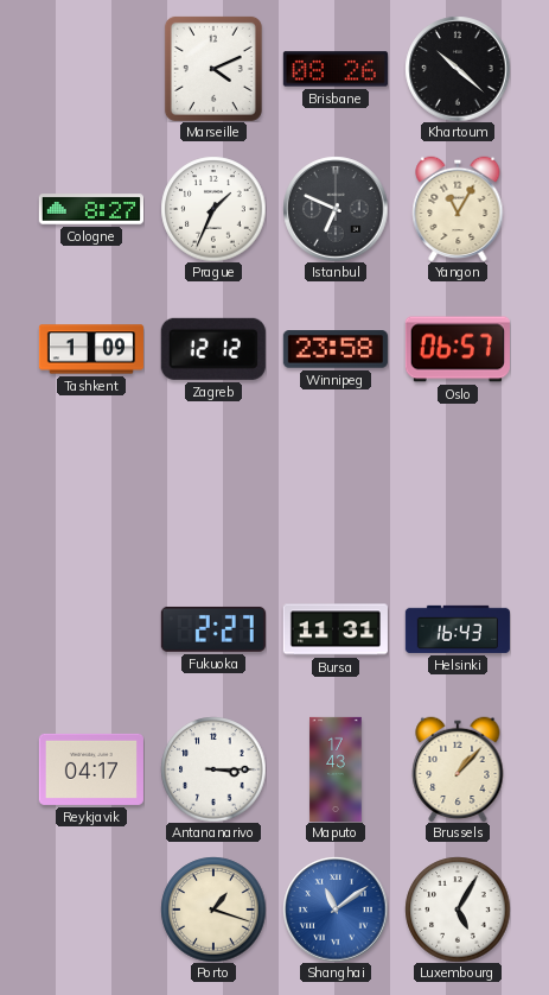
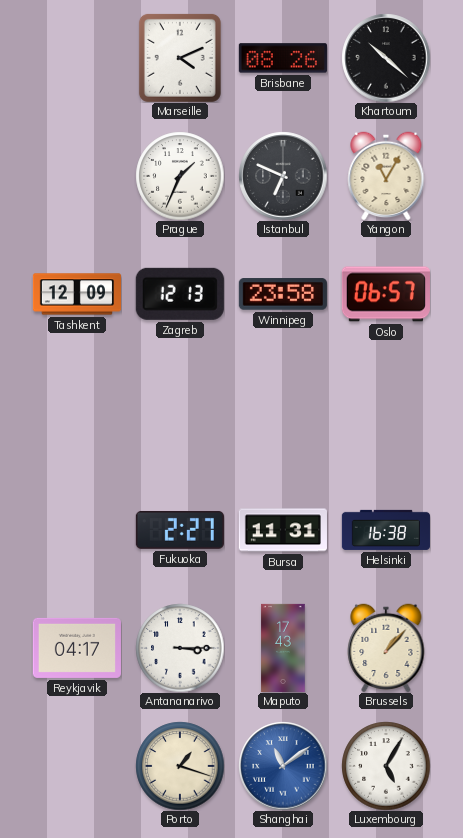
Cologne: 8:27 -> none
Tashkent: 1:09 -> 12:09
Zagreb: 12:12 -> 12:13
Helsinki: 16:43 -> 16:38
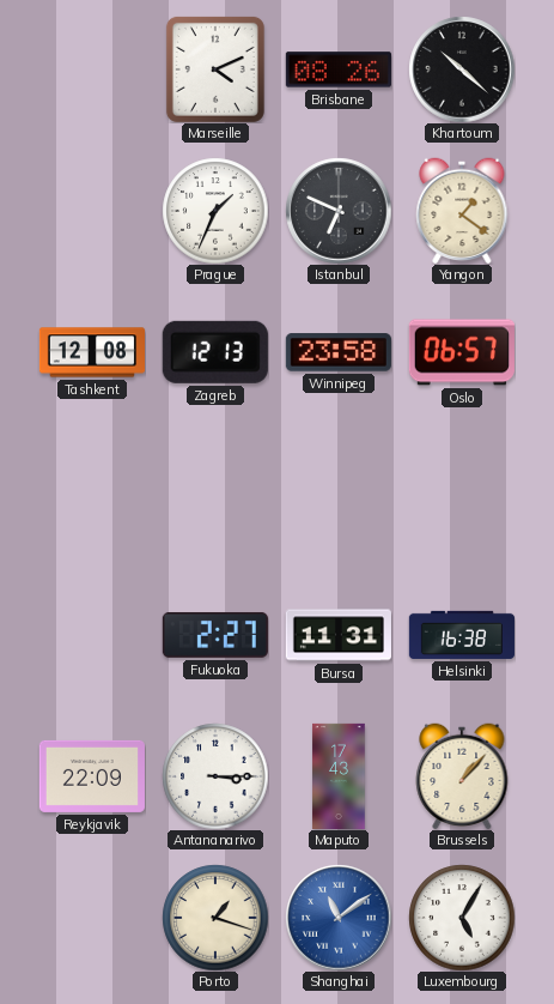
Yangon: 11:05 -> 1:21
Tashkent: 12:09 -> 12:08
Reykjavik: 04:17 -> 22:09
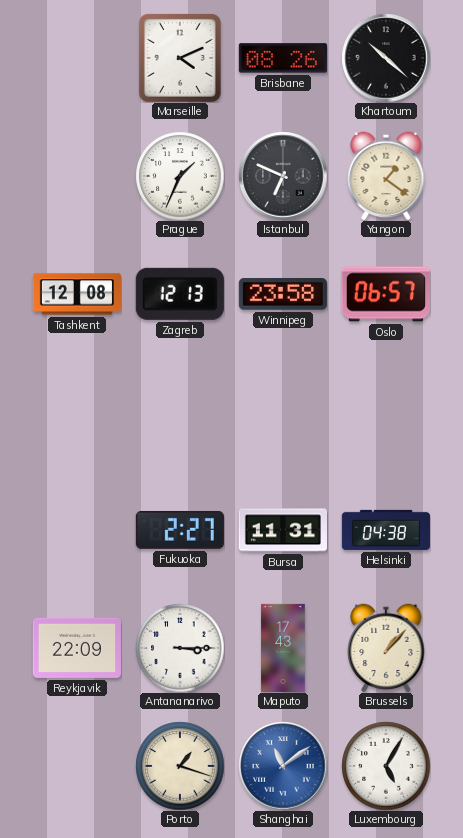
Helsinki: 16:38 -> 04:38
